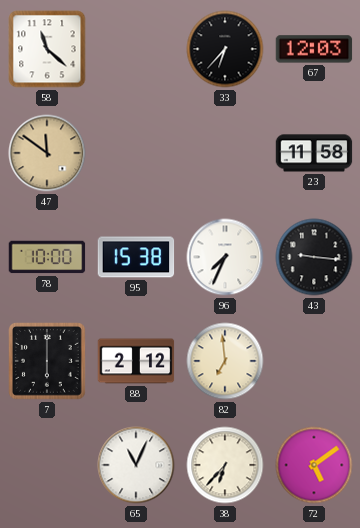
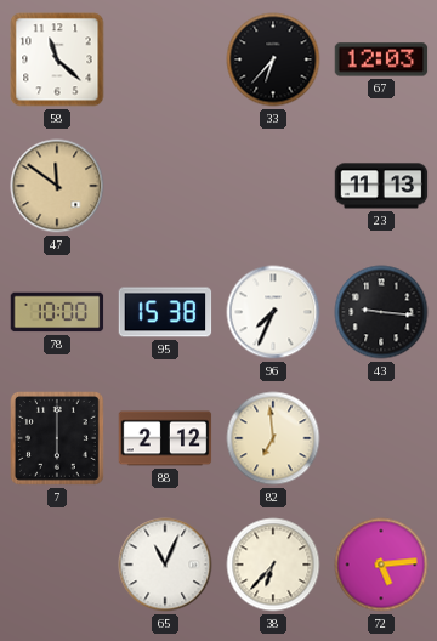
23: 11:58 -> 11:13
72: 5:09 -> 5:14
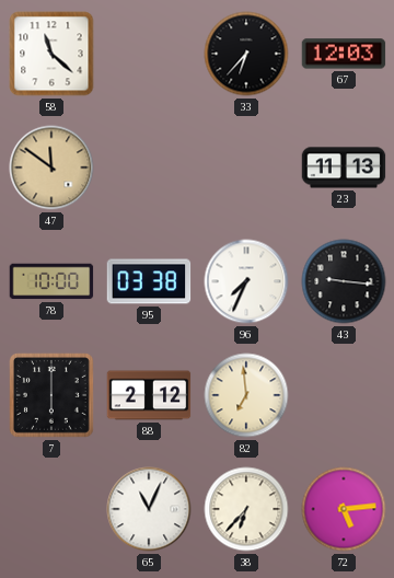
95: 15:38 -> 03:38
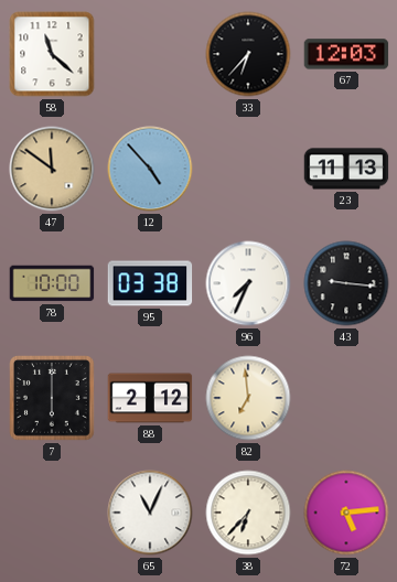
12: none -> 4:53
